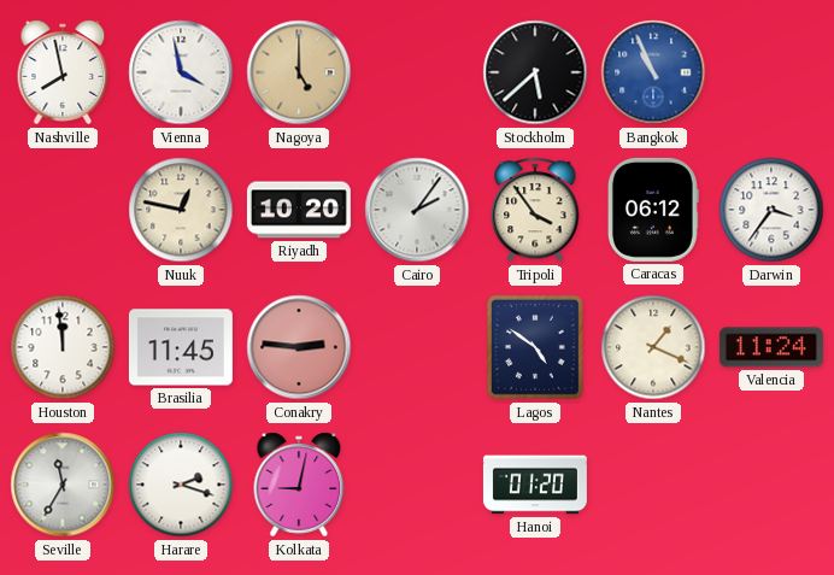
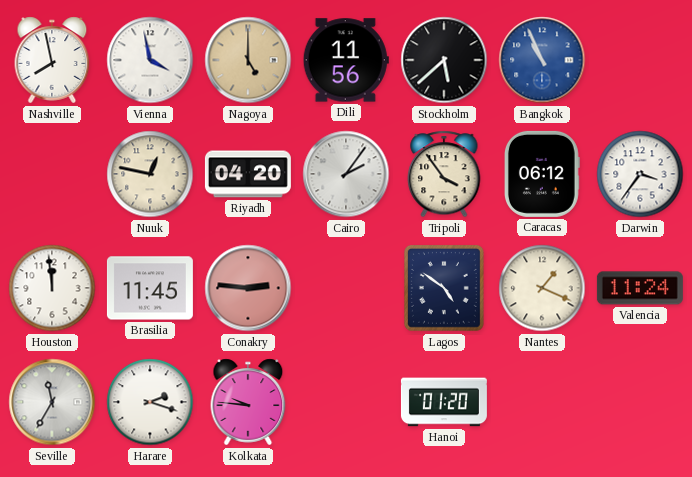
Dili: none -> 11:56
Riyadh: 10:20 -> 04:20
Kolkata: 9:02 -> 9:46
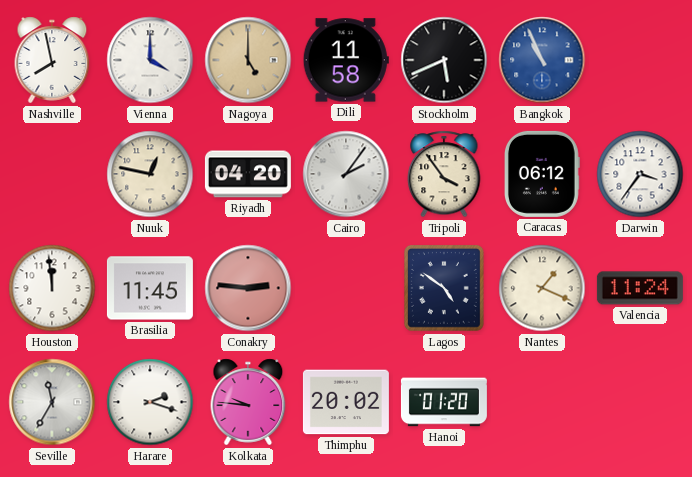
Vienna: 3:58 -> 4:00
Dili: 11:56 -> 11:58
Stockholm: 5:38 -> 5:41
Thimphu: none -> 20:02
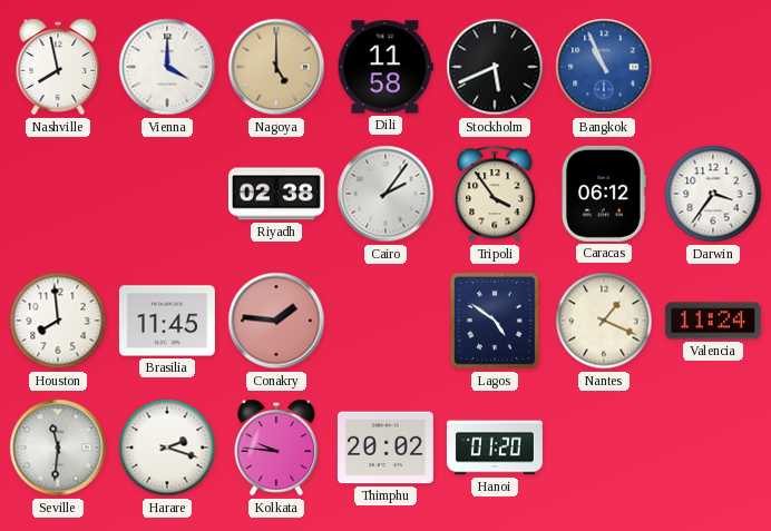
Nuuk: 12:47 -> none
Riyadh: 04:20 -> 02:38
Houston: 11:59 -> 7:59
Conakry: 2:46 -> 1:46
Seville: 11:35 -> 11:31
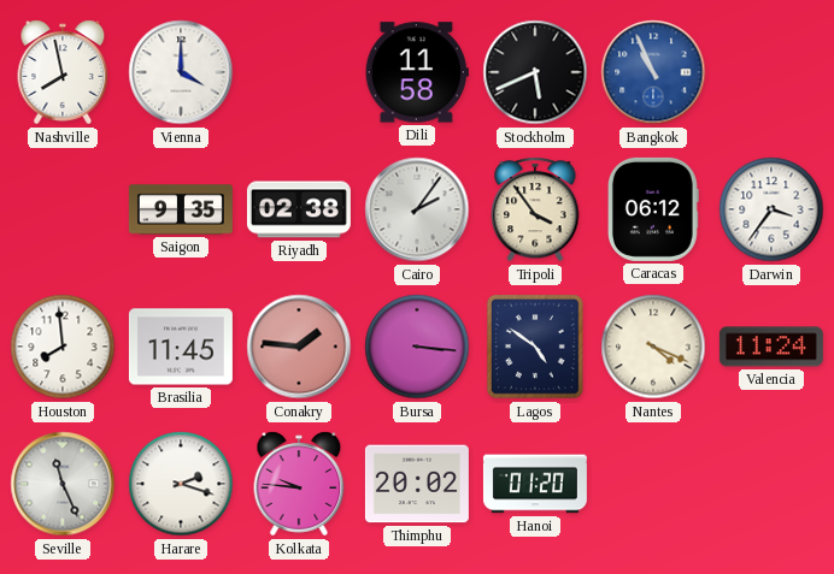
Nagoya: 5:00 -> none
Saigon: none -> 9:35
Bursa: none -> 3:16
Nantes: 1:19 -> 4:19
Seville: 11:31 -> 11:26
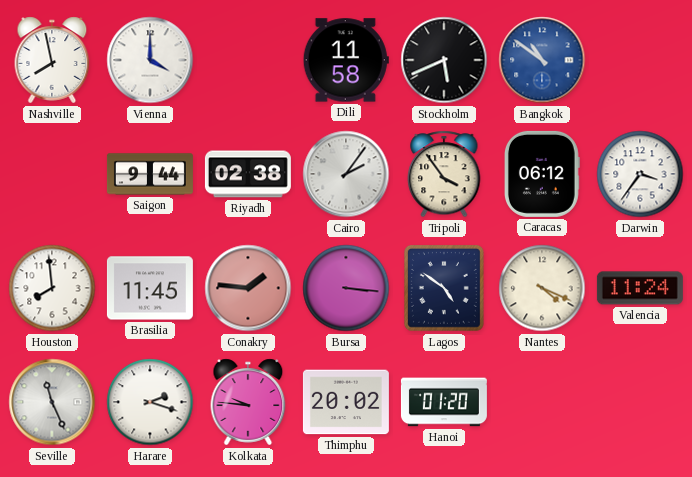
Bangkok: 10:56 -> 10:51
Saigon: 9:35 -> 9:44
